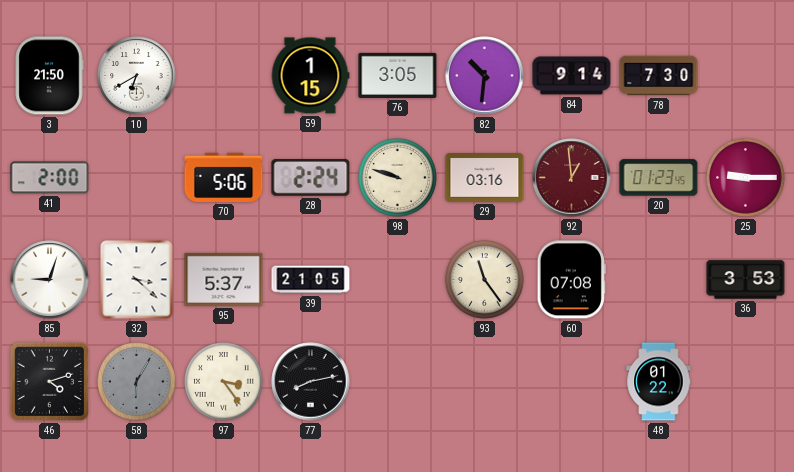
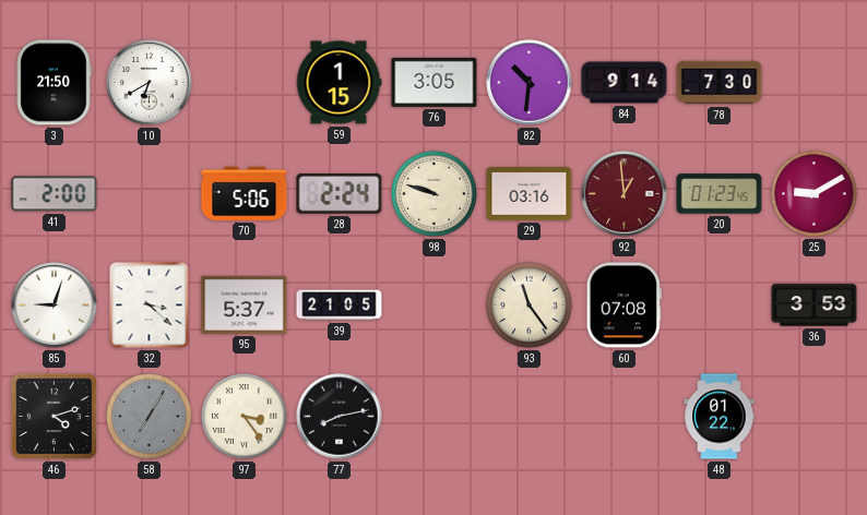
25: 9:15 -> 9:10
58: 6:05 -> 7:05
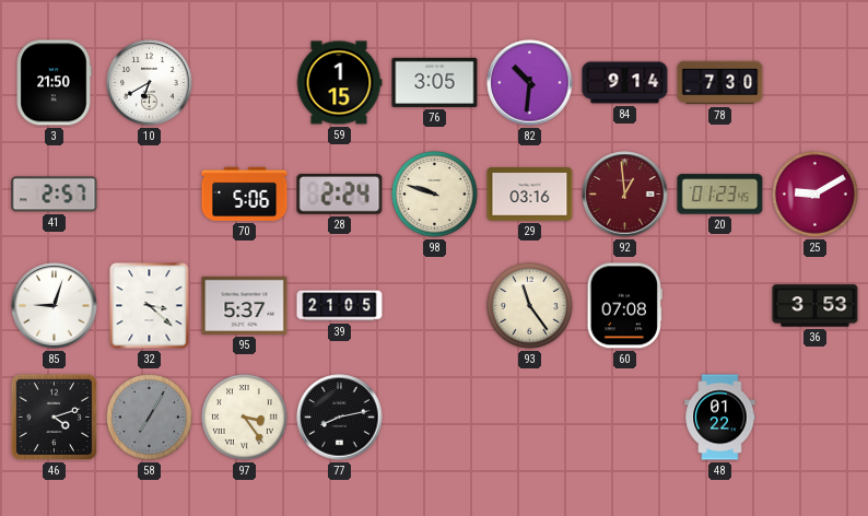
41: 2:00 -> 2:57
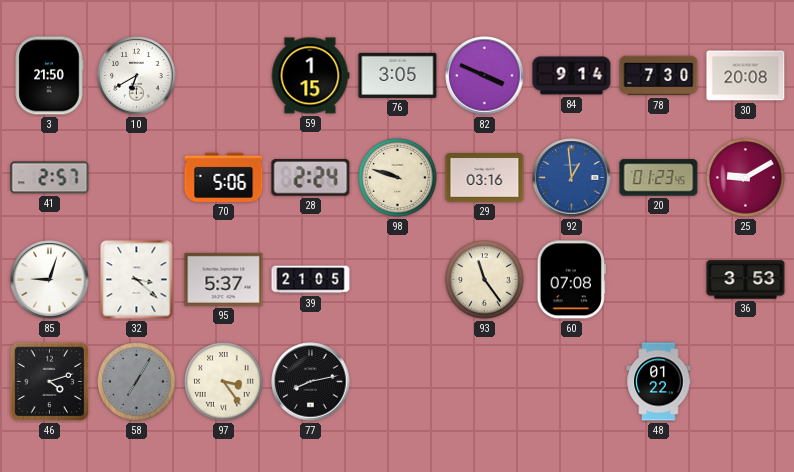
82: 10:31 -> 3:49
30: none -> 20:08
92 dial: burgundy -> blue
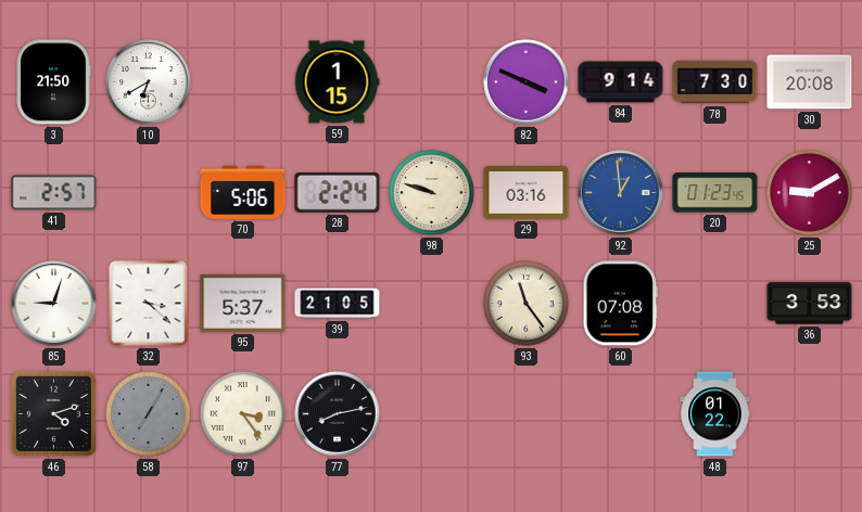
76: 3:05 -> none
